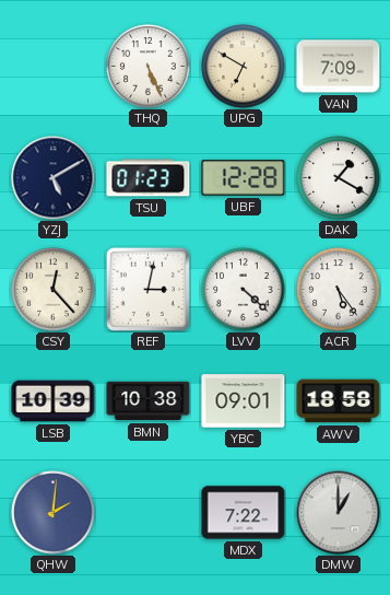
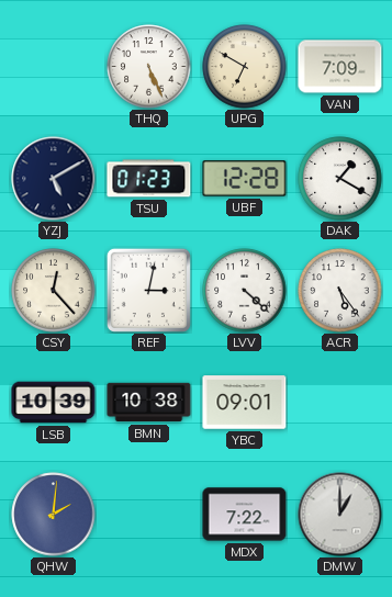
AWV: 18:58 -> none
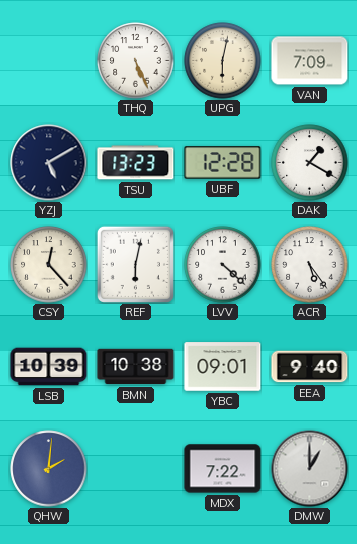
UPG: 6:50 -> 6:02
TSU: 01:23 -> 13:23
REF: 3:02 -> 6:02
EEA: none -> 9:40
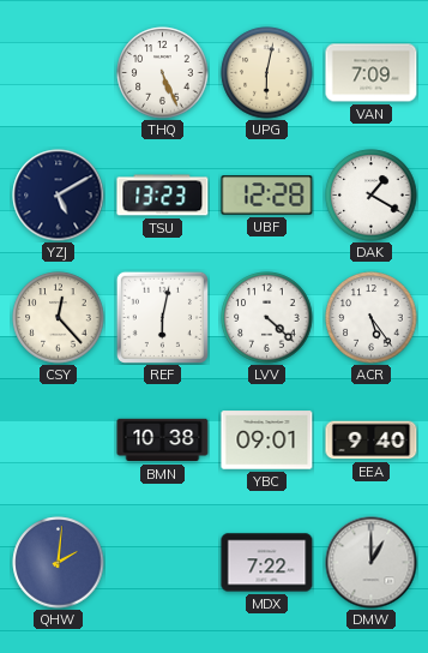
LSB: 10:39 -> none
